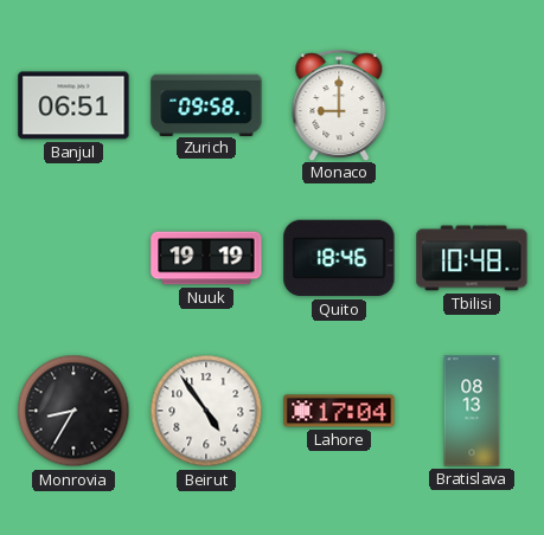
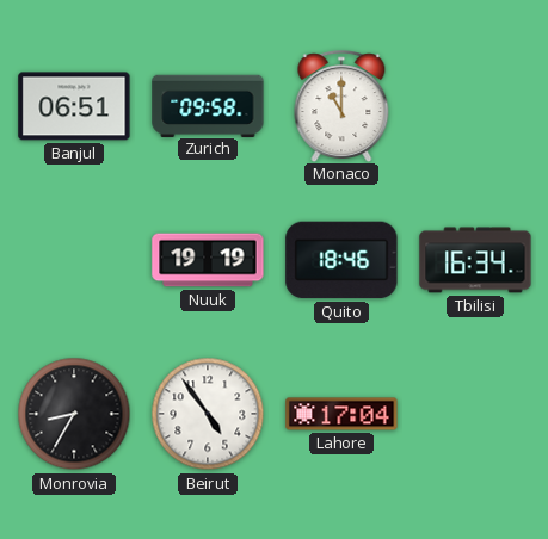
Monaco: 9:00 -> 11:00
Tbilisi: 10:48 -> 16:34
Bratislava: 08:13 -> none
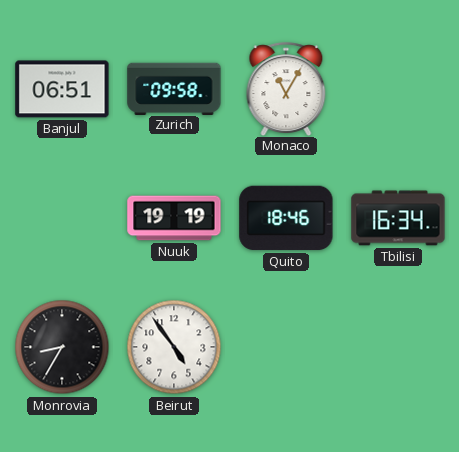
Monaco: 11:00 -> 11:05
Lahore: 17:04 -> none
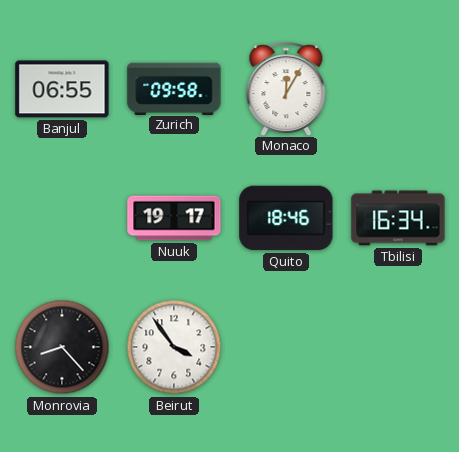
Banjul: 06:51 -> 06:55
Monaco: 11:05 -> 12:05
Nuuk: 19:19 -> 19:17
Monrovia: 8:35 -> 8:23
Beirut: 4:54 -> 3:54
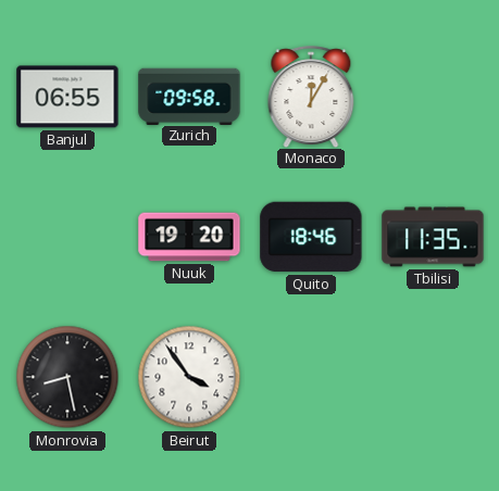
Nuuk: 19:17 -> 19:20
Tbilisi: 16:34 -> 11:35
Monrovia: 8:23 -> 8:28
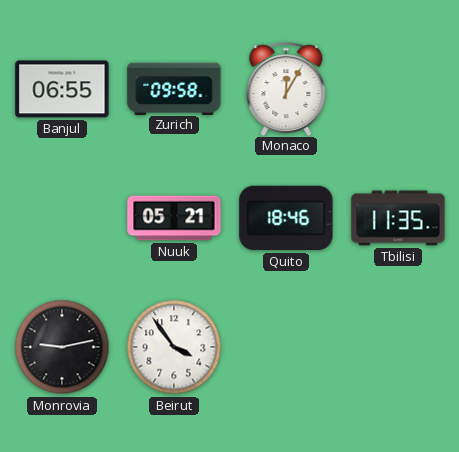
Nuuk: 19:20 -> 05:21
Monrovia: 8:28 -> 9:13
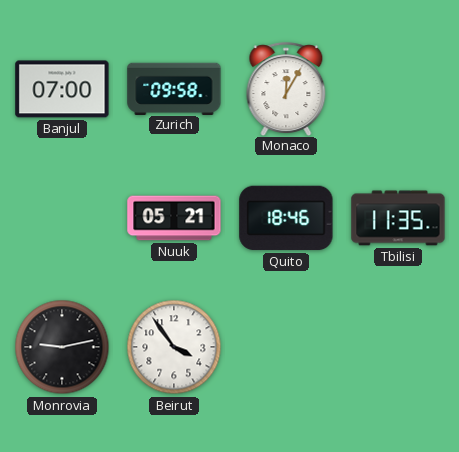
Banjul: 06:55 -> 07:00
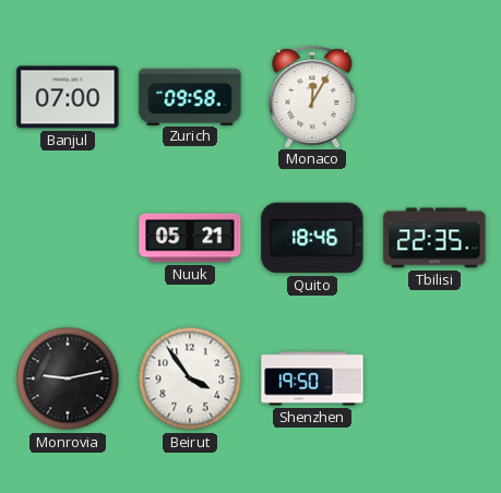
Tbilisi: 11:35 -> 22:35
Shenzhen: none -> 19:50
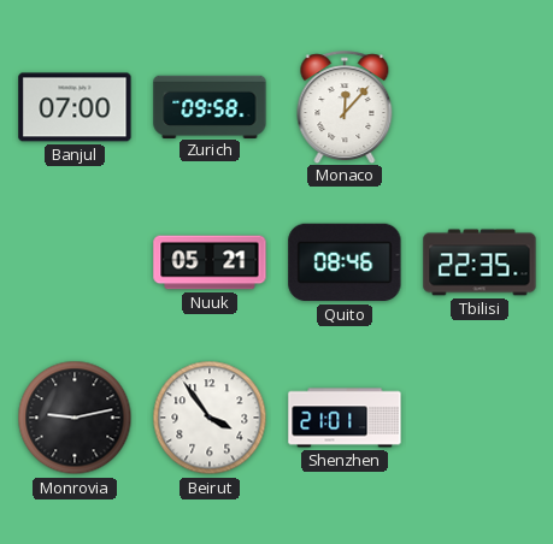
Monaco: 12:05 -> 12:07
Quito: 18:46 -> 08:46
Shenzhen: 19:50 -> 21:01
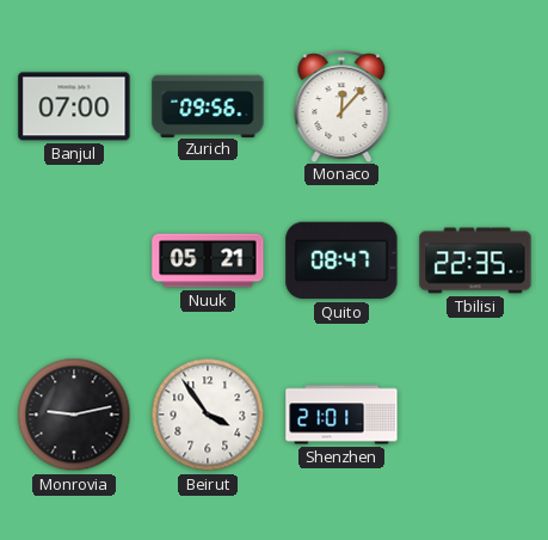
Zurich: 09:58 -> 09:56
Quito: 08:46 -> 08:47
